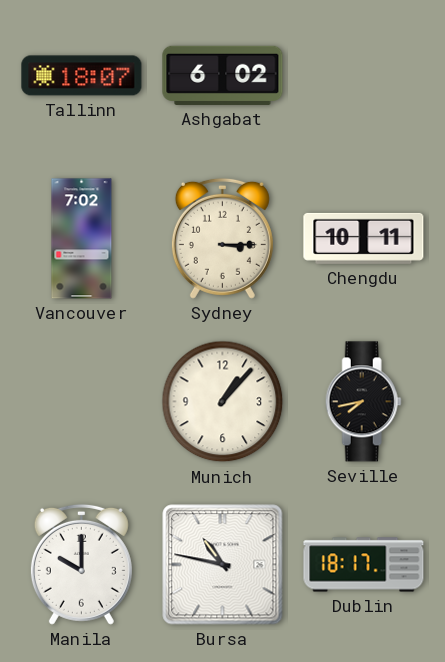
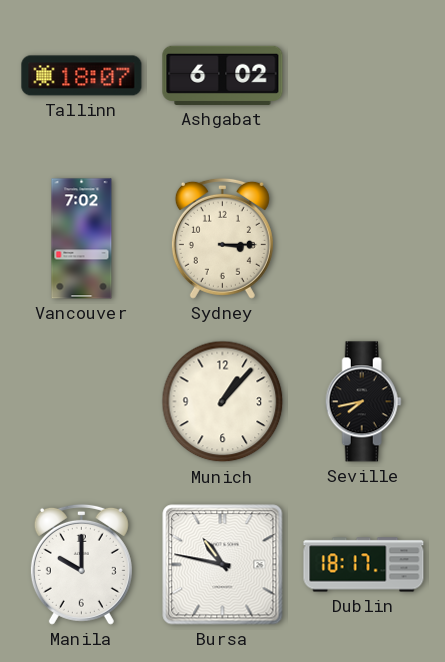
Chengdu: 10:11 -> none
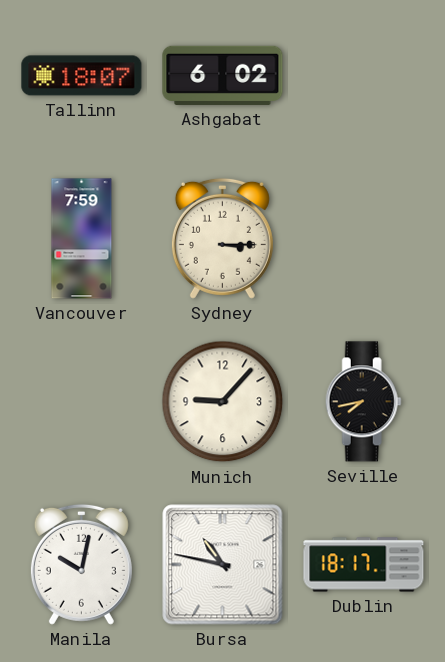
Vancouver: 7:02 -> 7:59
Munich: 1:07 -> 9:07
Manila: 10:00 -> 10:02
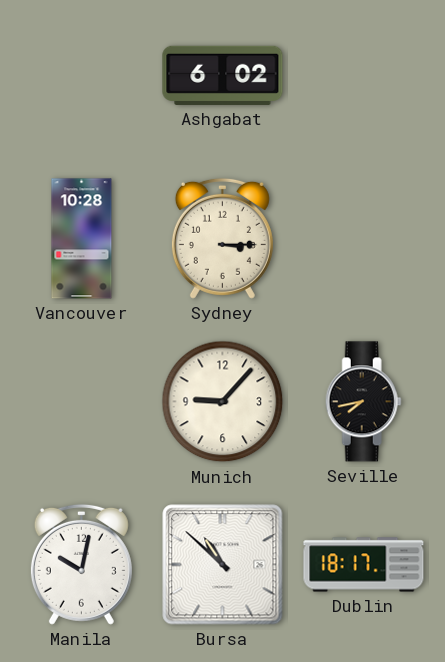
Tallinn: 18:07 -> none
Vancouver: 7:59 -> 10:28
Bursa: 10:47 -> 10:52
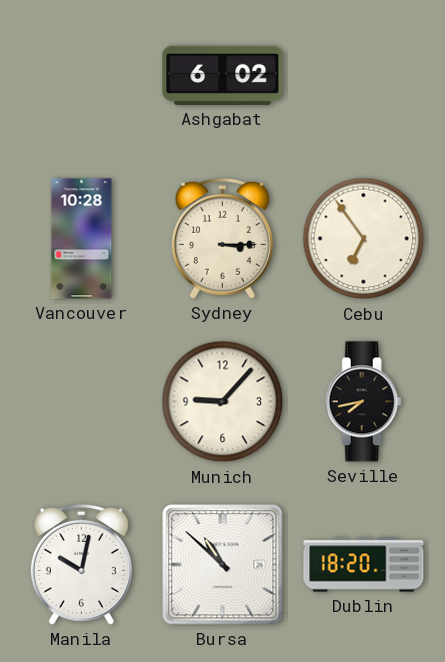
Cebu: none -> 6:54
Dublin: 18:17 -> 18:20
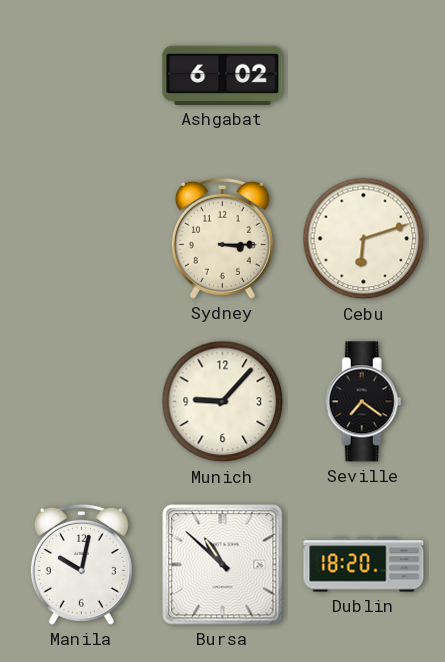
Vancouver: 10:28 -> none
Cebu: 6:54 -> 6:12
Seville: 7:43 -> 7:21
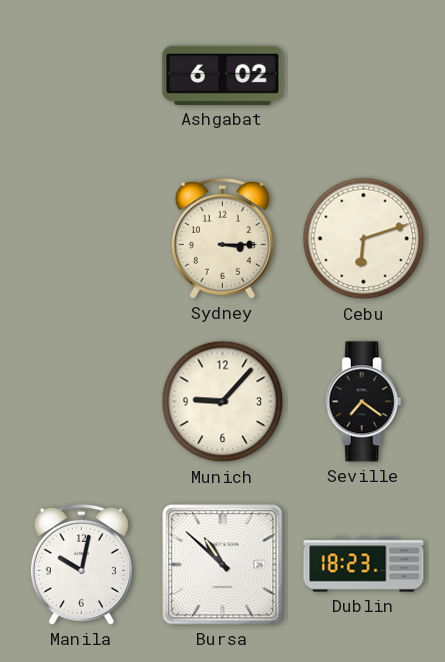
Dublin: 18:20 -> 18:23
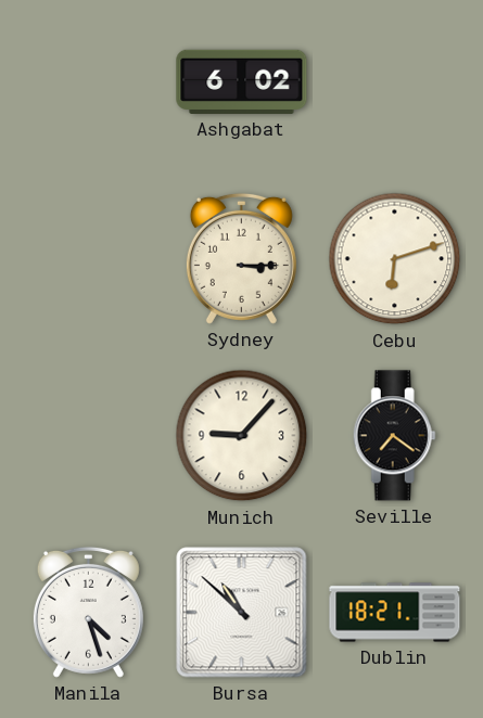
Manila: 10:02 -> 4:27
Dublin: 18:23 -> 18:21
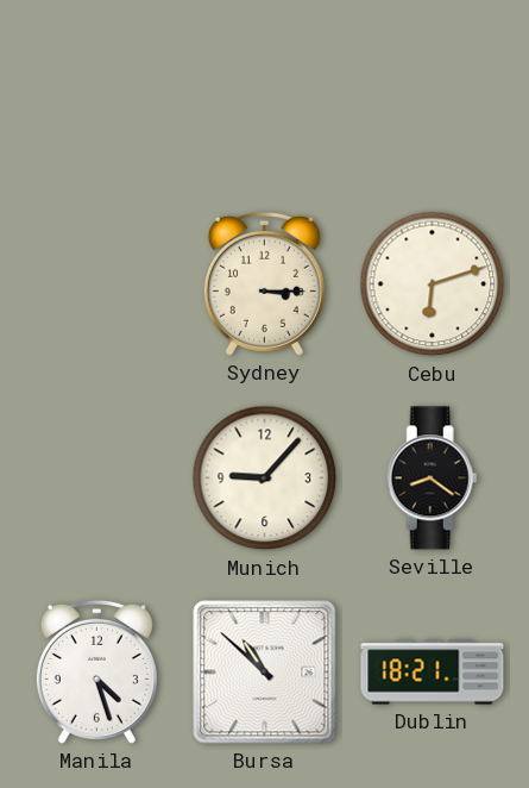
Ashgabat: 6:02 -> none
Seville: 7:21 -> 8:21
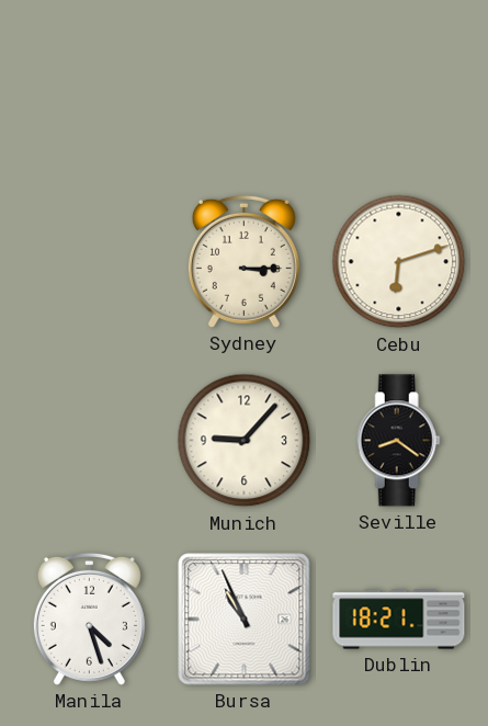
Bursa: 10:52 -> 10:56
